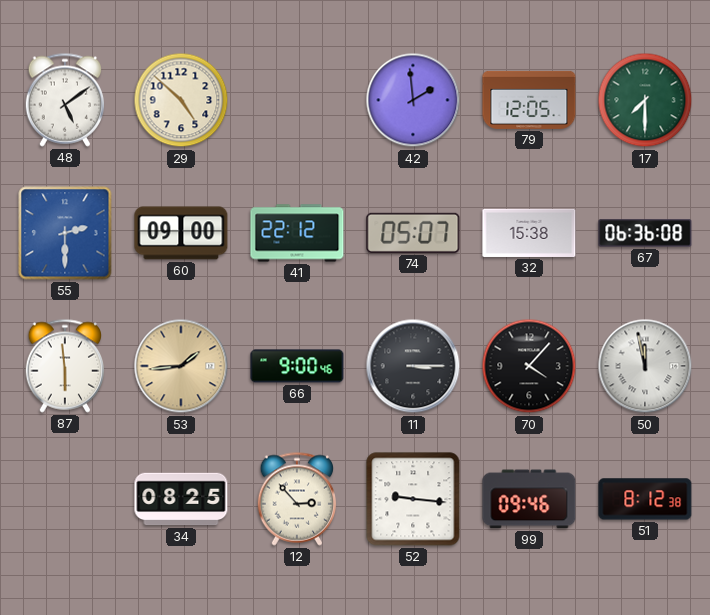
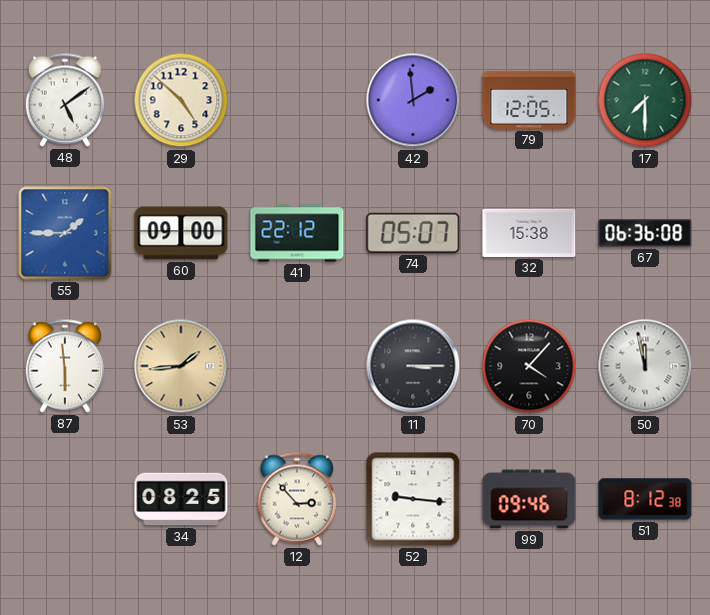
55: 2:30 -> 1:45
66: 9:00 -> none
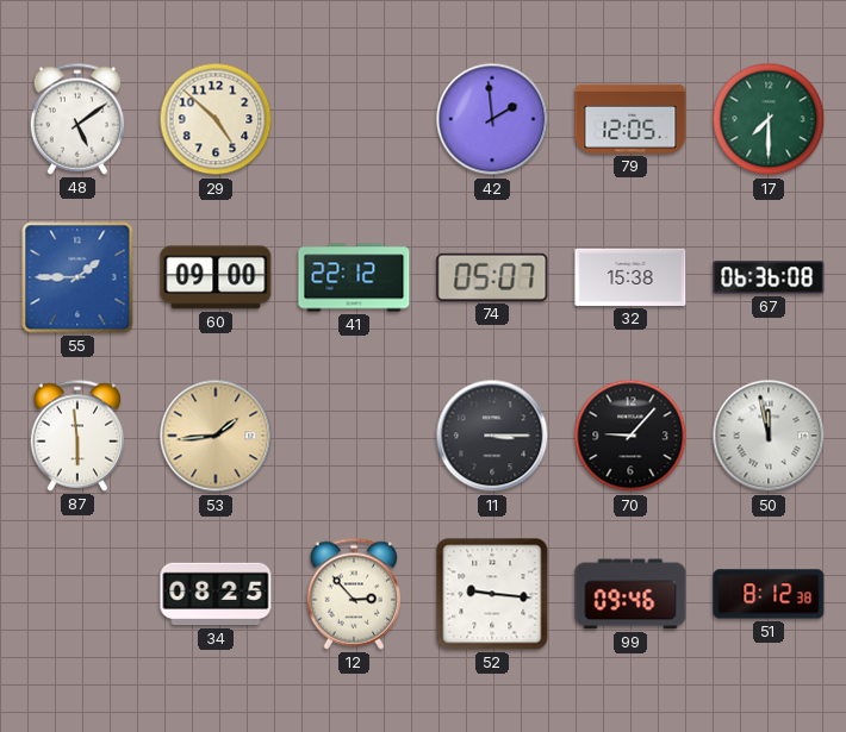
70: 4:07 -> 9:07
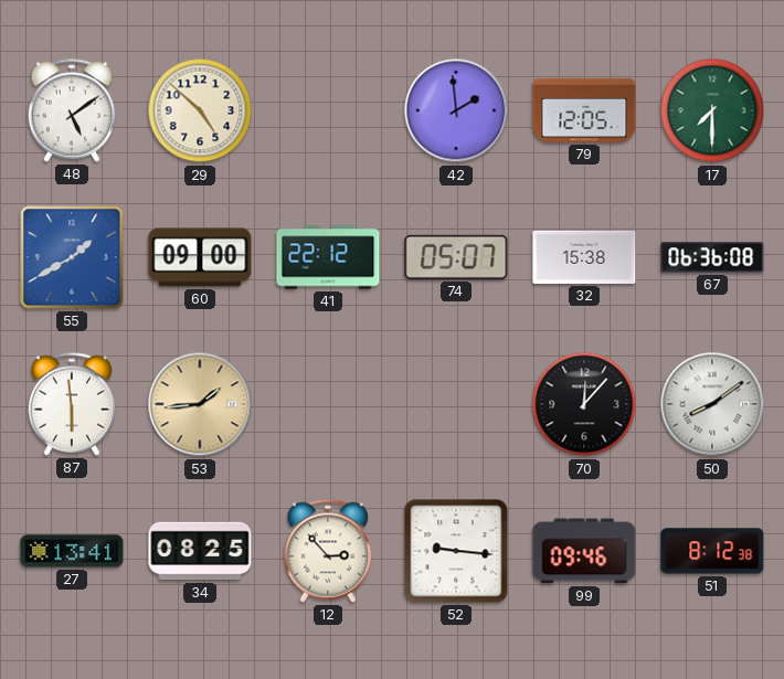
55: 1:45 -> 1:40
11: 3:15 -> none
70: 9:07 -> 12:07
50: 11:58 -> 8:09
27: none -> 13:41
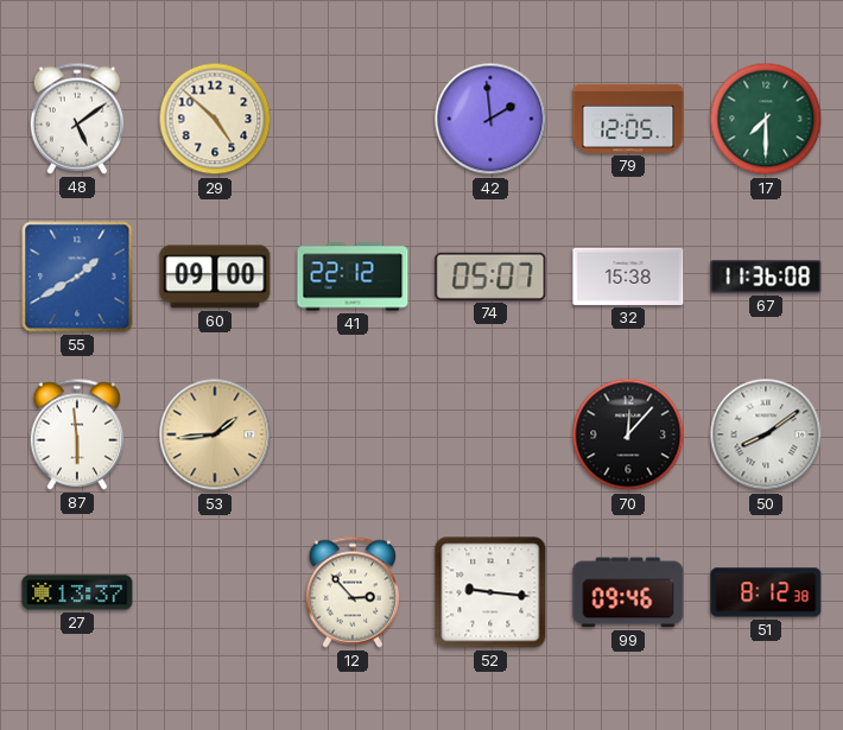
67: 06:36 -> 11:36
27: 13:41 -> 13:37
34: 08:25 -> none
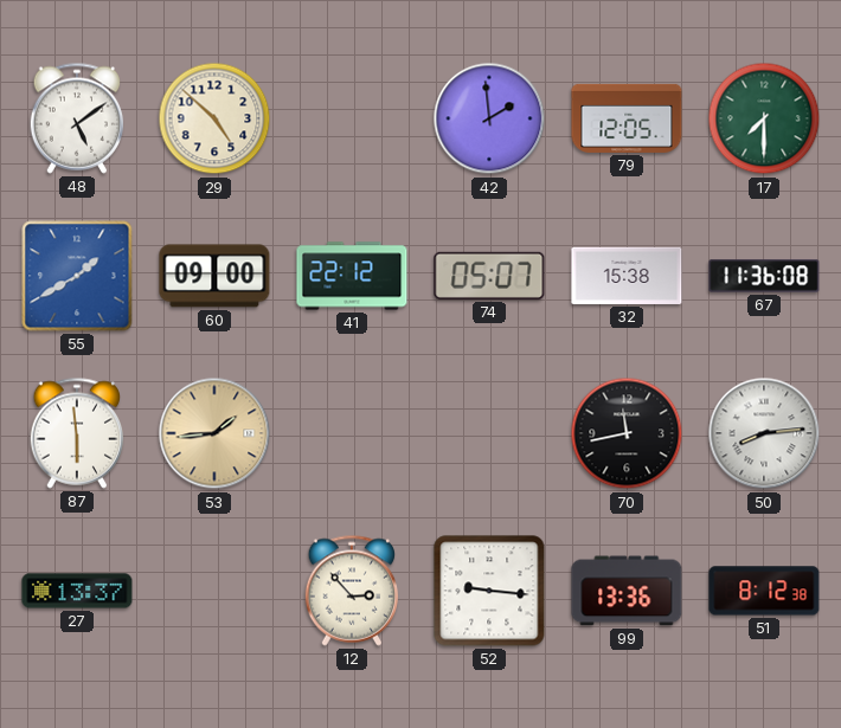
70: 12:07 -> 11:43
50: 8:09 -> 8:14
99: 09:46 -> 13:36
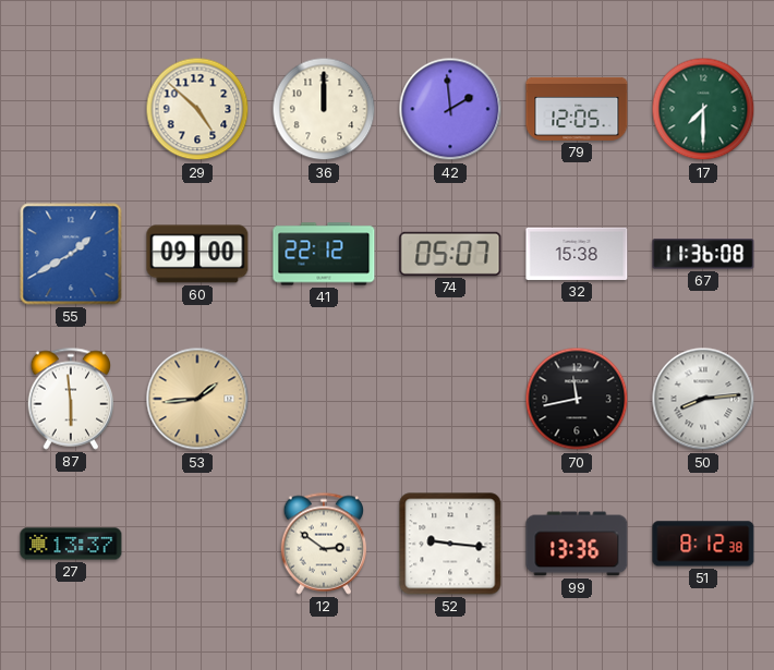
48: 5:09 -> none
36: none -> 12:00
12: 2:53 -> 2:51
